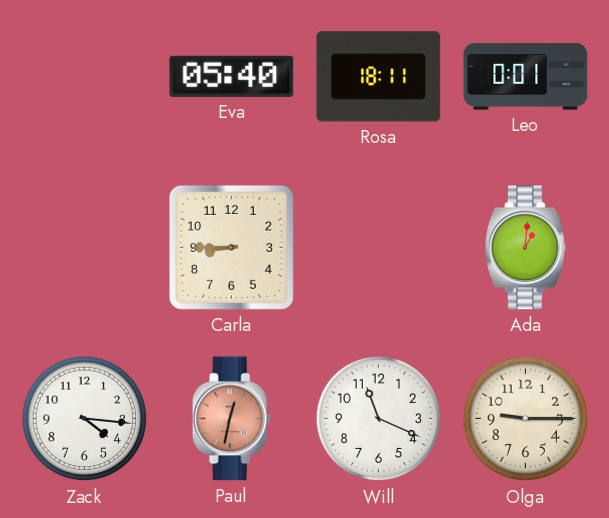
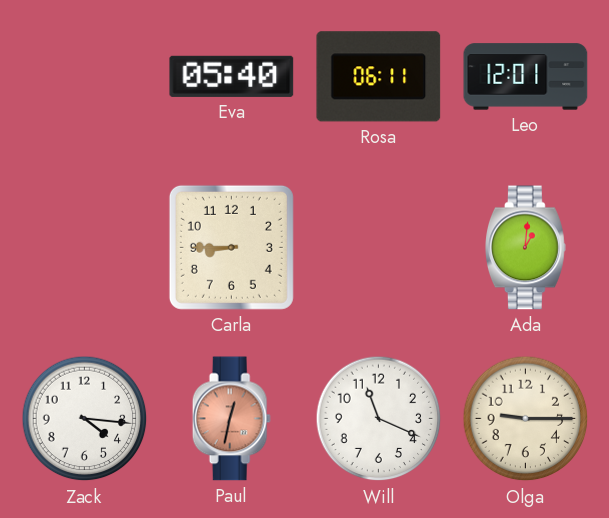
Rosa: 18:11 -> 06:11
Leo: 0:01 -> 12:01
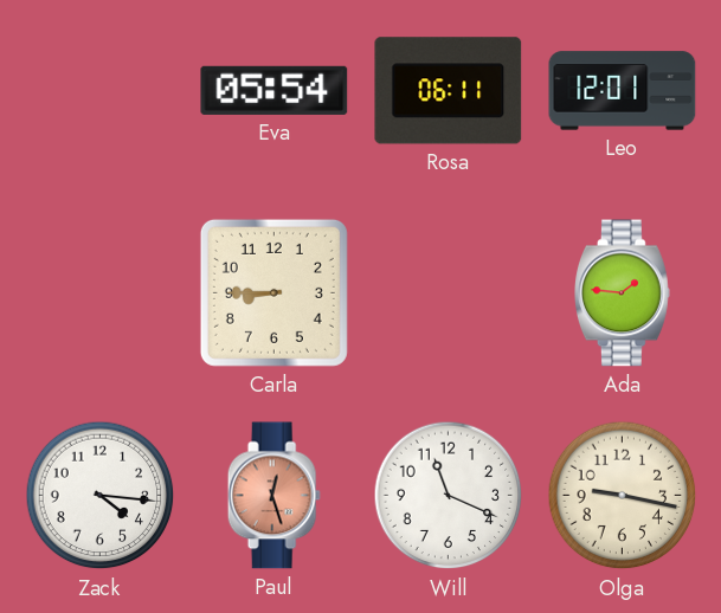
Eva: 05:40 -> 05:54
Ada: 1:01 -> 1:46
Paul: 12:32 -> 12:27
Olga: 9:15 -> 9:17
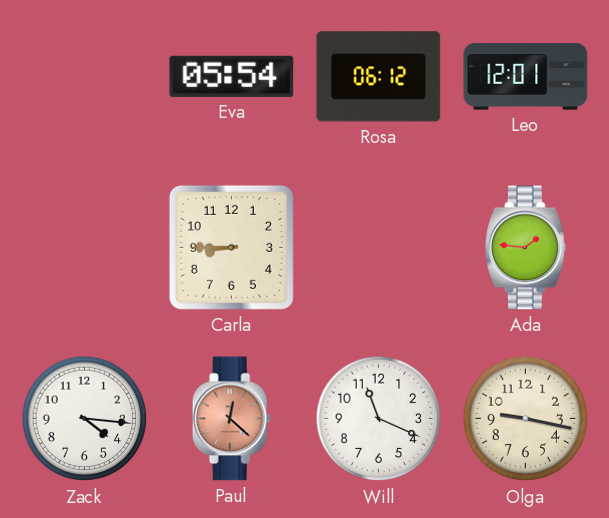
Rosa: 06:11 -> 06:12
Paul: 12:27 -> 12:22
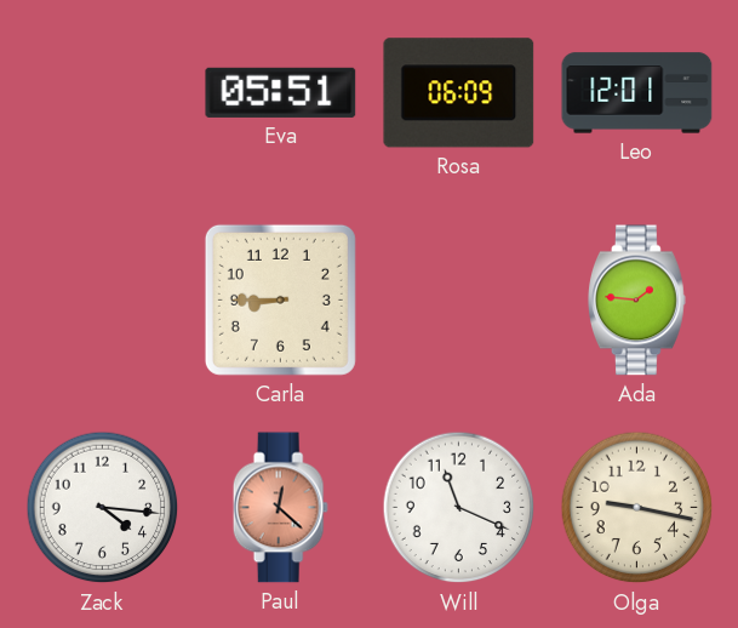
Eva: 05:54 -> 05:51
Rosa: 06:12 -> 06:09
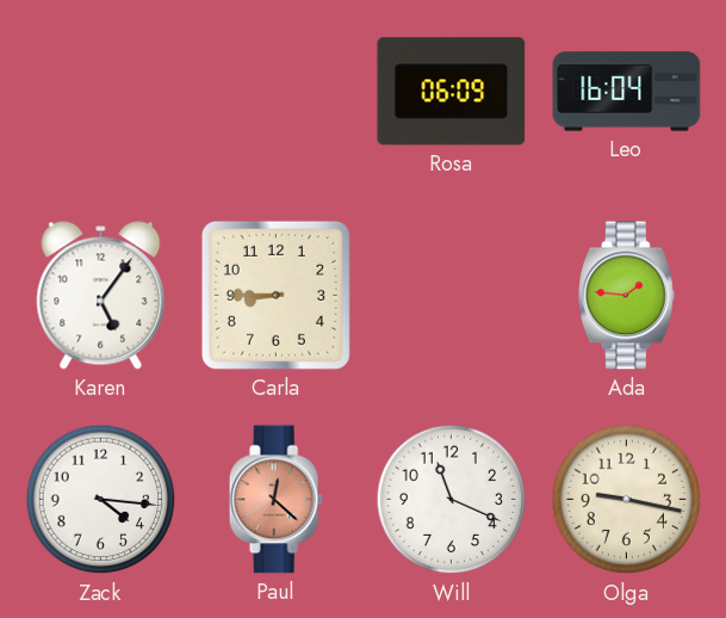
Eva: 05:51 -> none
Leo: 12:01 -> 16:04
Karen: none -> 5:06
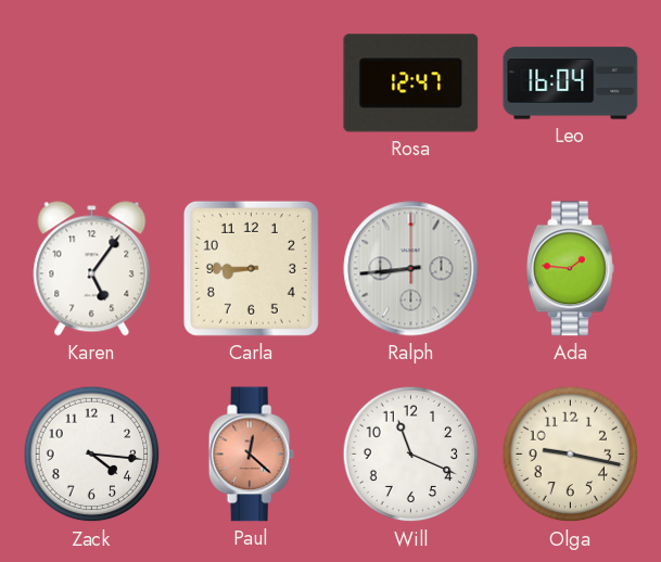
Rosa: 06:09 -> 12:47
Ralph: none -> 8:44
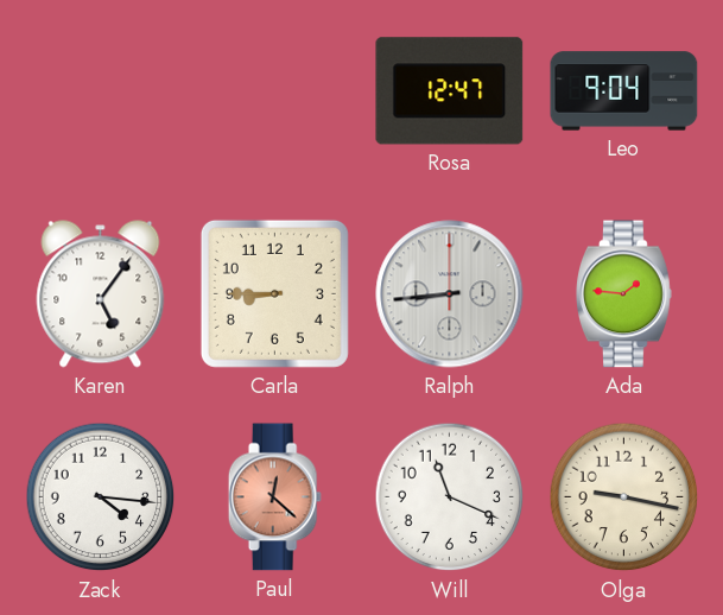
Leo: 16:04 -> 9:04
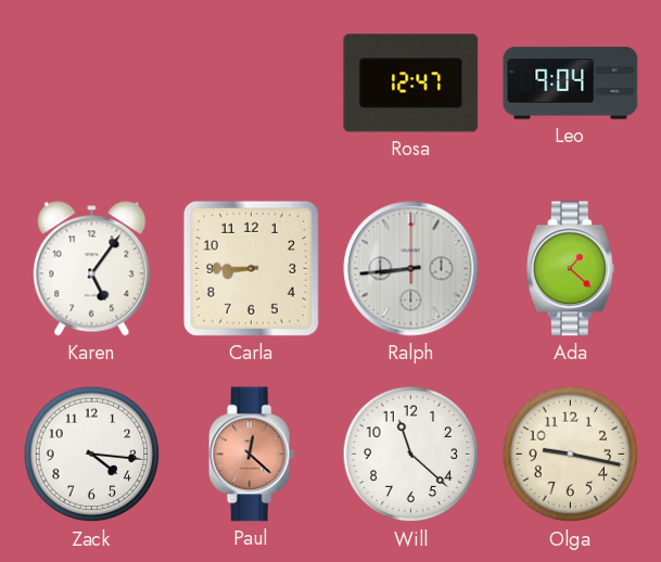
Ada: 1:46 -> 1:22
Will: 11:19 -> 11:22
